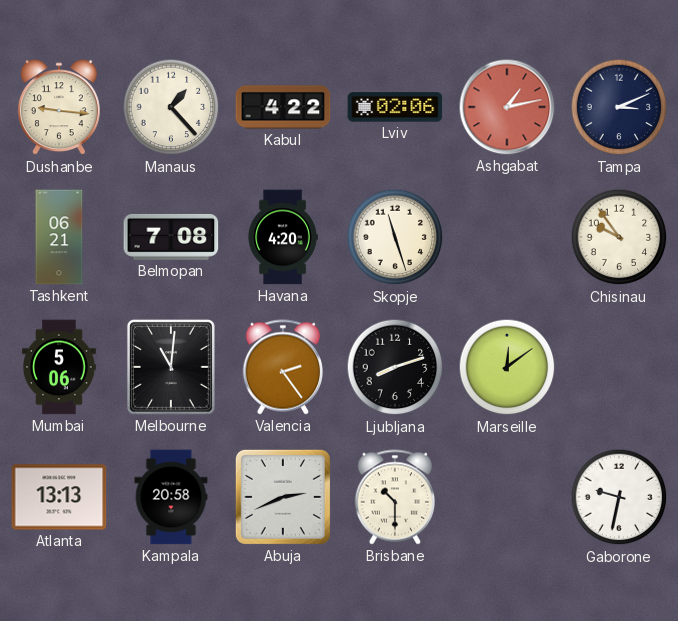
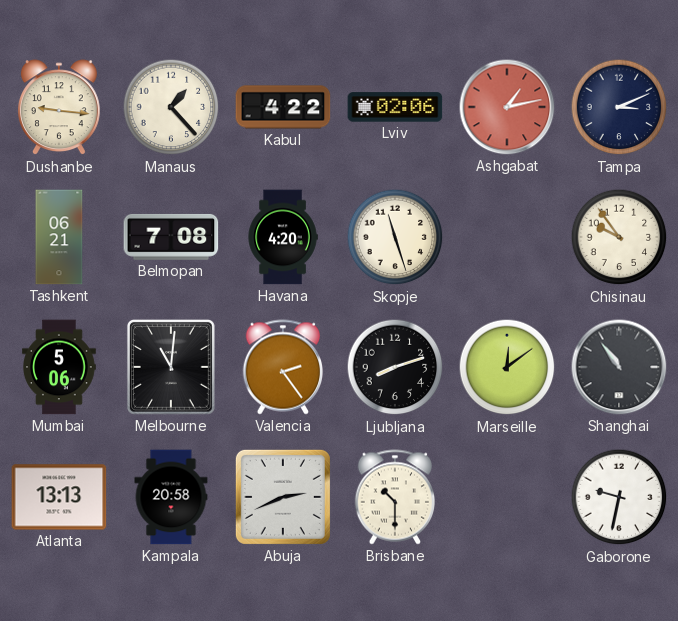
Shanghai: none -> 10:54
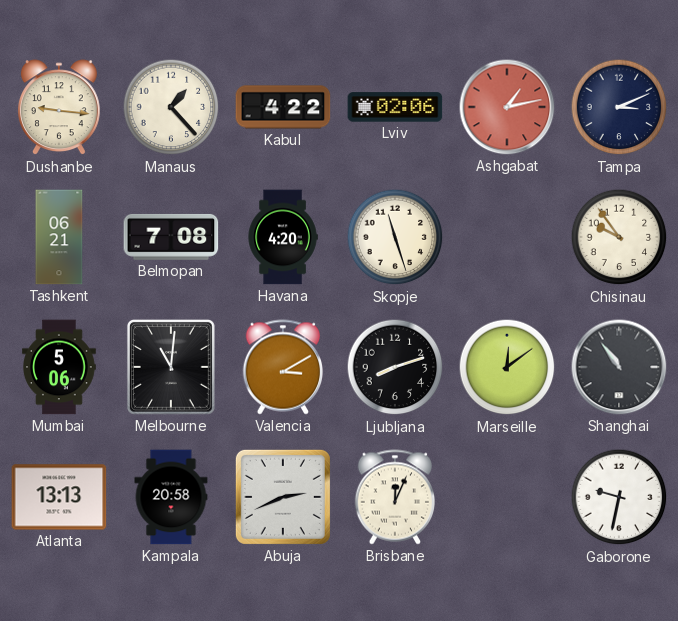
Valencia: 2:24 -> 3:10
Brisbane: 10:30 -> 12:04
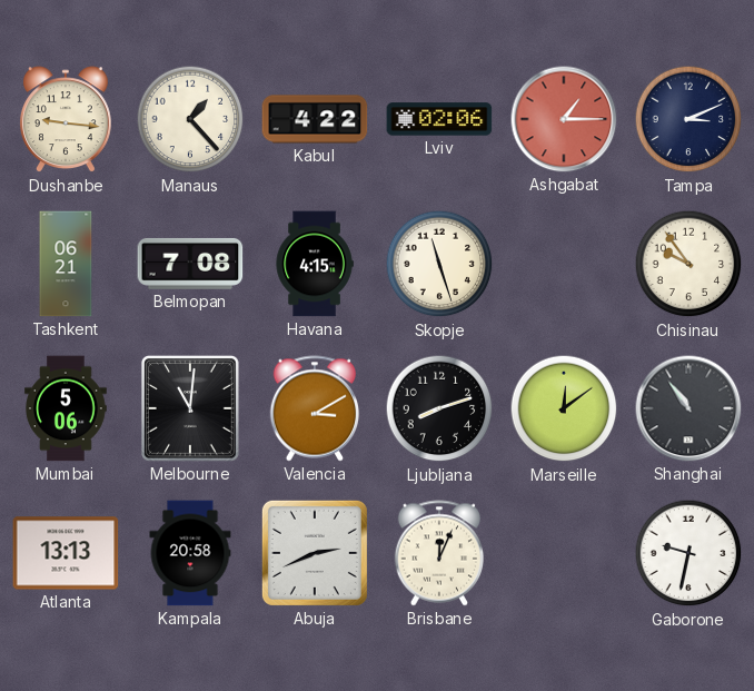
Ashgabat: 1:13 -> 1:15
Havana: 4:20 -> 4:15
